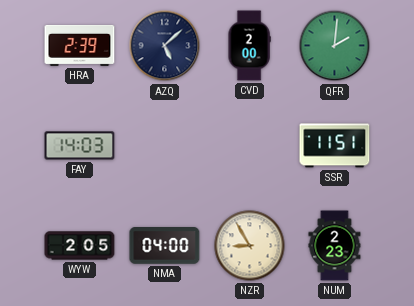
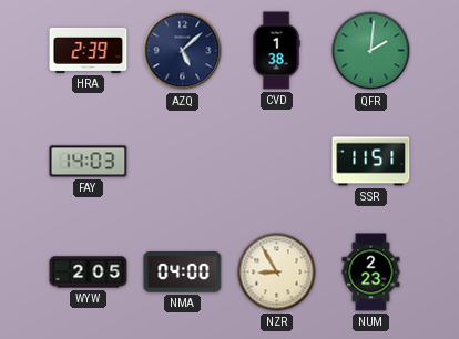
CVD: 2:00 -> 1:38
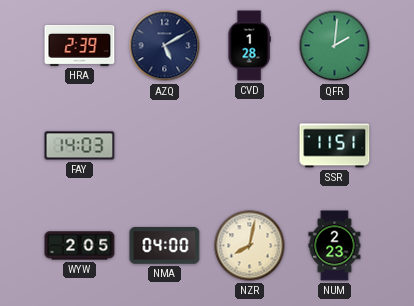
AZQ: 5:08 -> 5:10
CVD: 1:38 -> 1:28
NZR: 8:55 -> 8:02
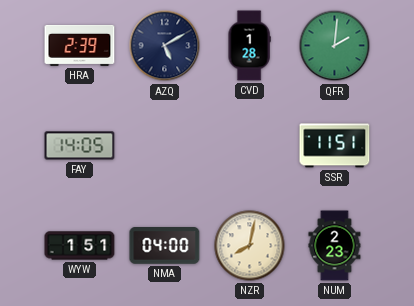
FAY: 14:03 -> 14:05
WYW: 2:05 -> 1:51
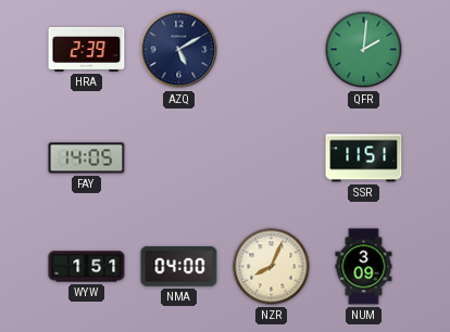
CVD: 1:28 -> none
NZR: 8:02 -> 8:04
NUM: 2:23 -> 3:09
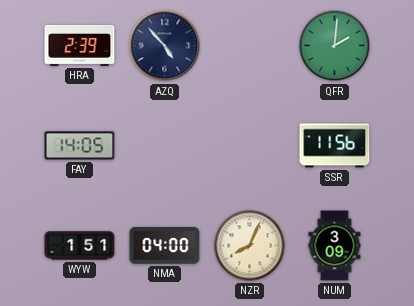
AZQ: 5:10 -> 4:53
SSR: 11:51 -> 11:56
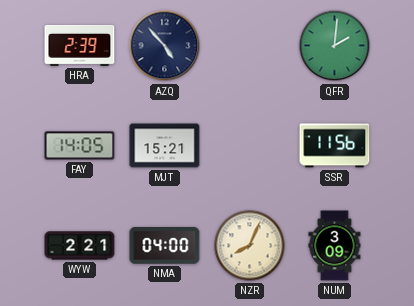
MJT: none -> 15:21
WYW: 1:51 -> 2:21
